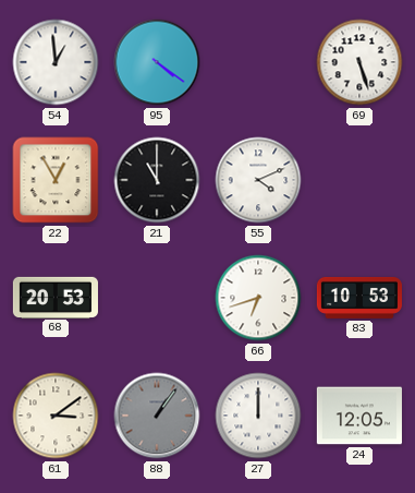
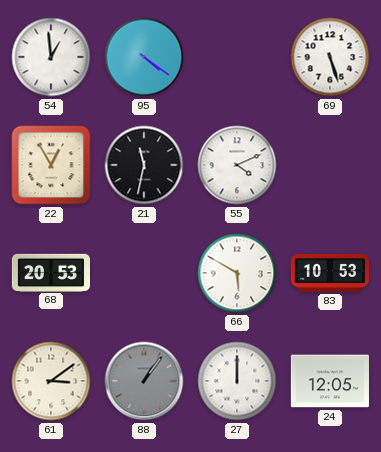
21: 11:00 -> 11:32
66: 6:42 -> 5:50
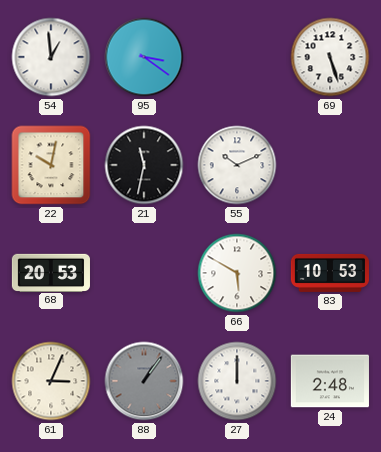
95: 4:21 -> 3:21
22: 12:55 -> 10:02
55: 4:11 -> 10:11
61: 3:09 -> 3:04
24: 12:05 -> 2:48
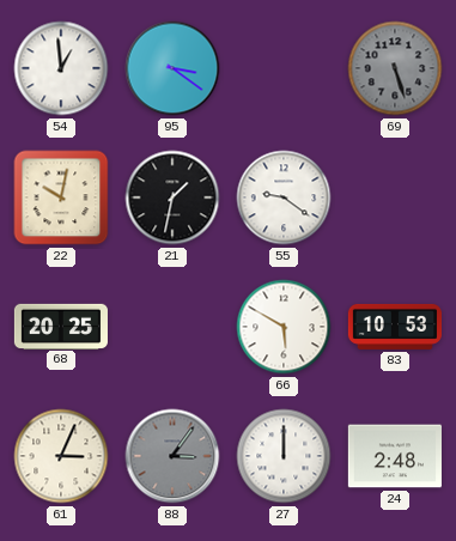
69 dial: white -> grey
21: 11:32 -> 1:32
55: 10:11 -> 9:21
68: 20:53 -> 20:25
88: 1:06 -> 3:06
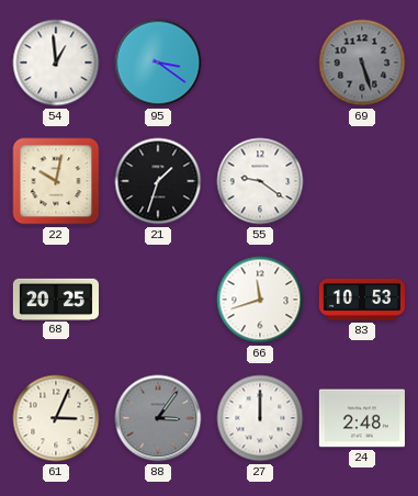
21: 1:32 -> 1:33
66: 5:50 -> 11:42
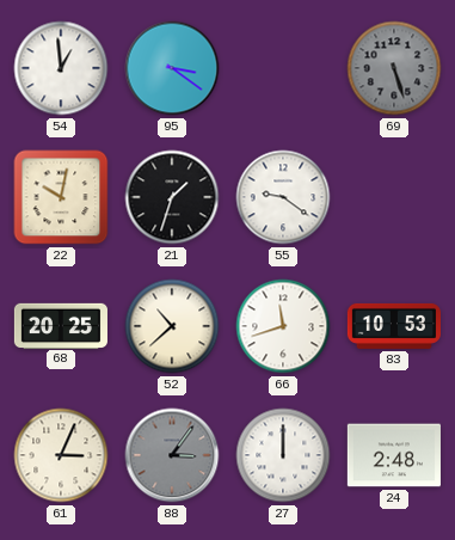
52: none -> 10:38
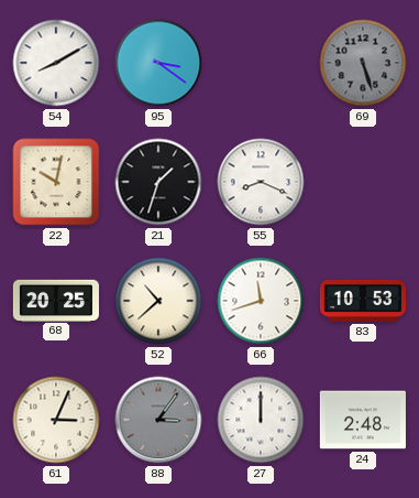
54: 12:59 -> 8:10
55: 9:21 -> 8:19
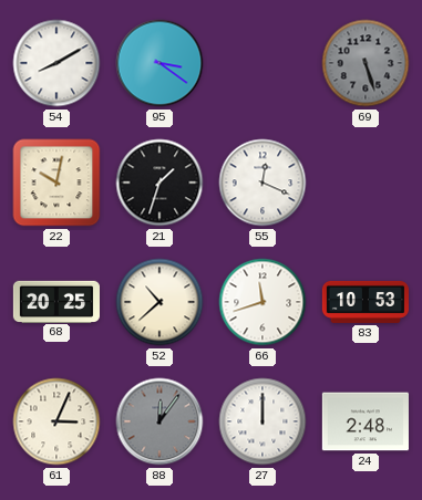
55: 8:19 -> 12:19
88: 3:06 -> 12:06
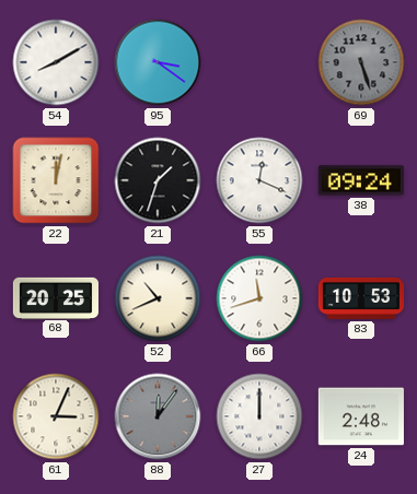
22: 10:02 -> 12:02
38: none -> 09:24
52: 10:38 -> 10:41
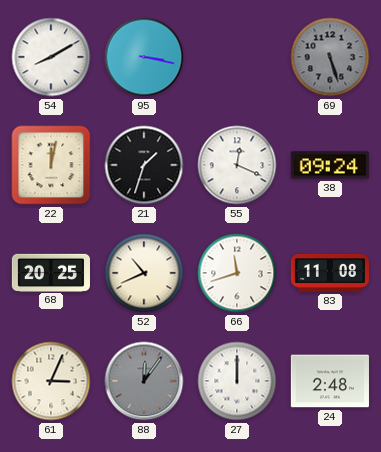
95: 3:21 -> 3:17
83: 10:53 -> 11:08
